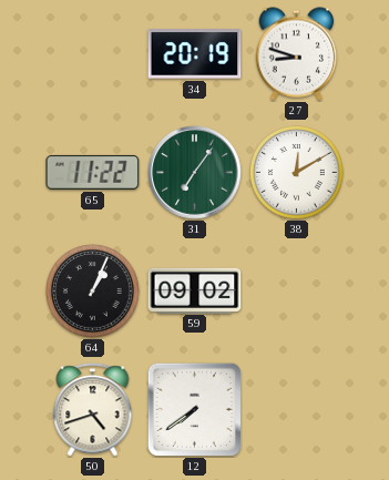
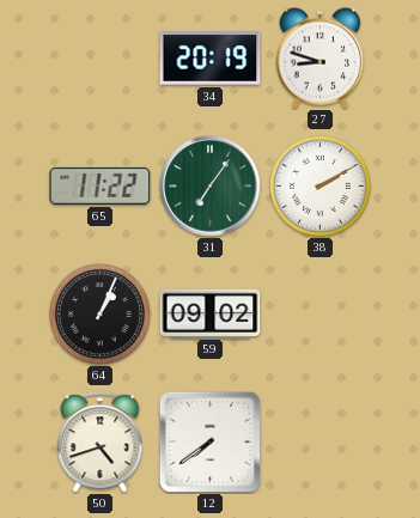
38: 12:10 -> 2:10
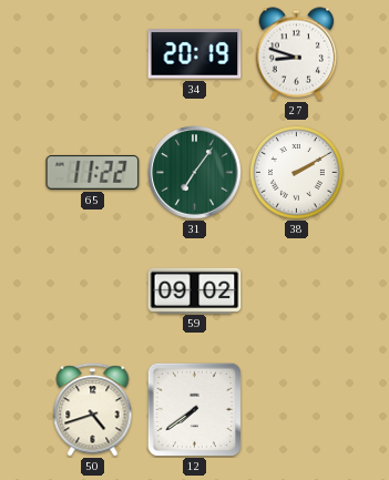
64: 1:04 -> none
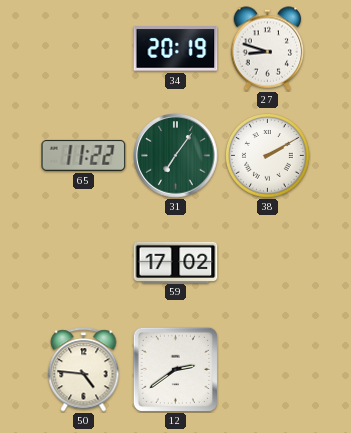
59: 09:02 -> 17:02
50: 4:42 -> 4:46
12: 7:39 -> 2:39
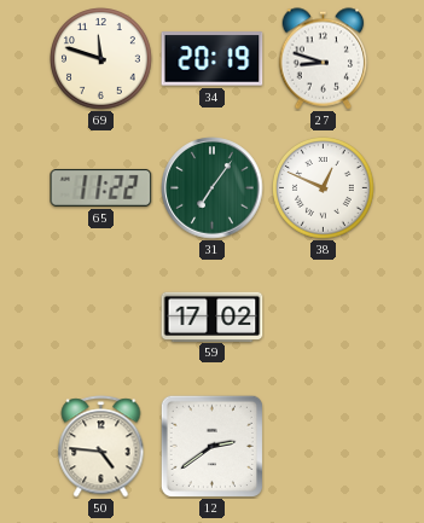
69: none -> 11:48
38: 2:10 -> 12:49
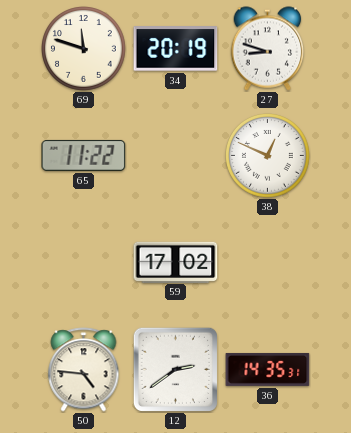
31: 7:06 -> none
36: none -> 14:35
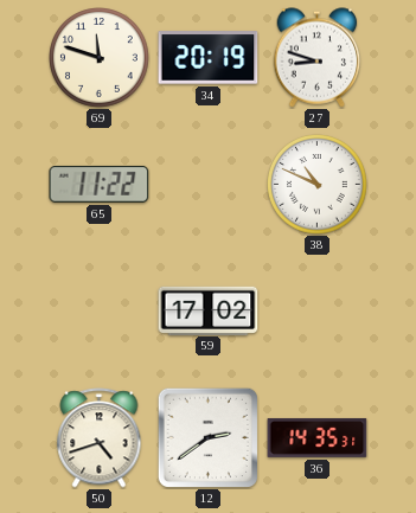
38: 12:49 -> 10:49
50: 4:46 -> 4:42
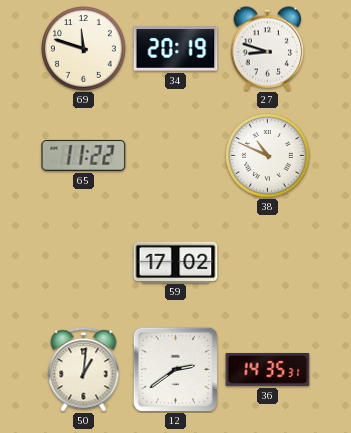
50: 4:42 -> 1:01
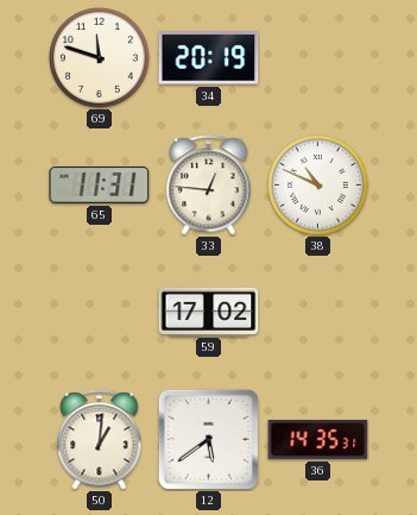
27: 8:48 -> none
65: 11:22 -> 11:31
33: none -> 12:46
12: 2:39 -> 5:39
